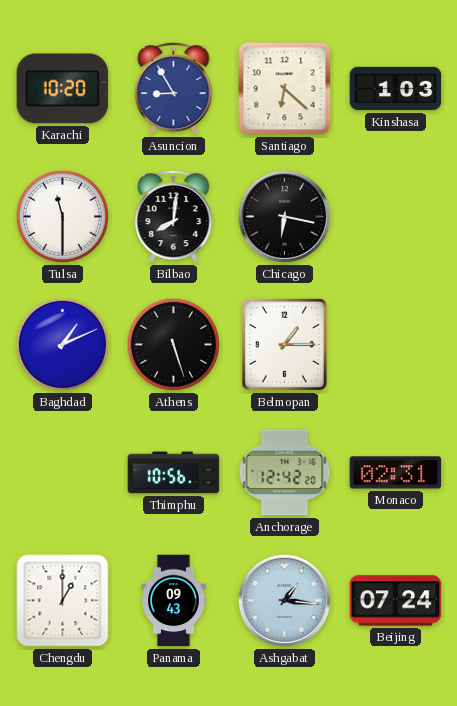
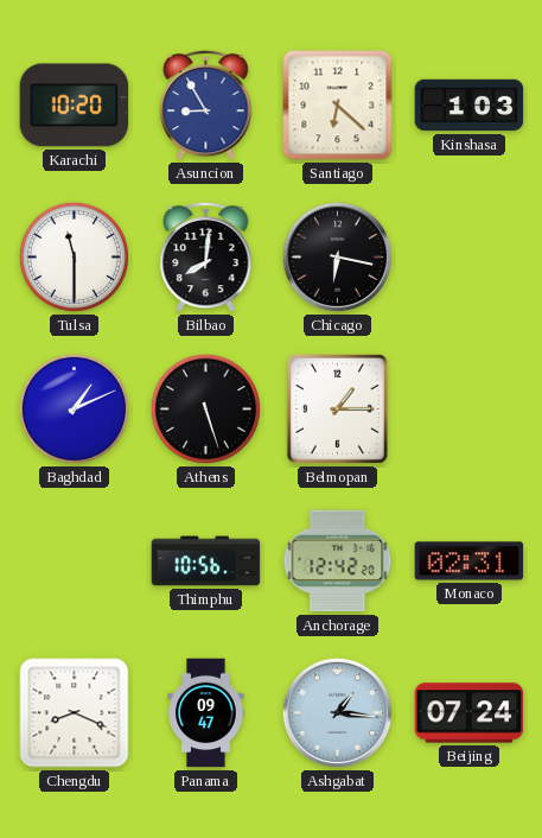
Chengdu: 1:00 -> 8:19
Panama: 09:43 -> 09:47
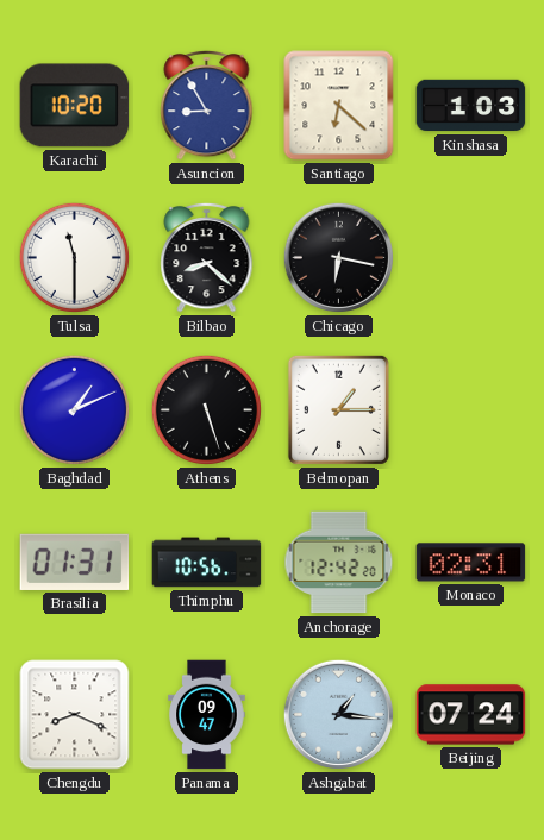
Bilbao: 8:01 -> 8:22
Brasilia: none -> 01:31
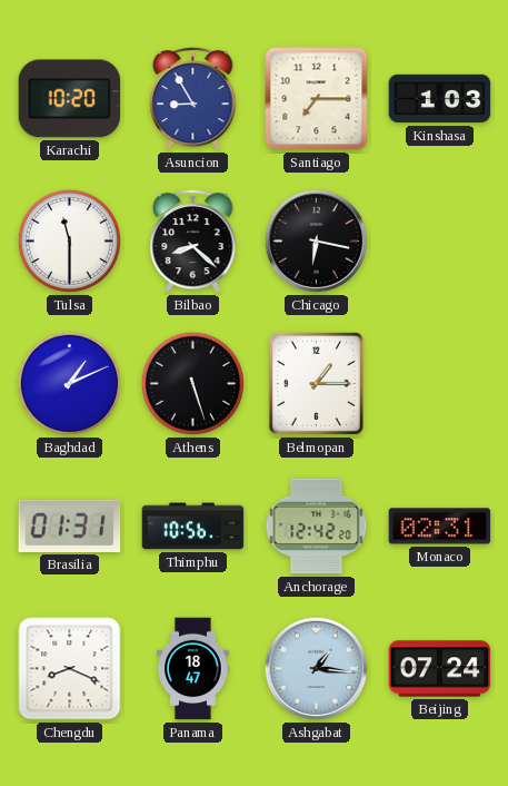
Santiago: 6:22 -> 7:15
Panama: 09:47 -> 18:47
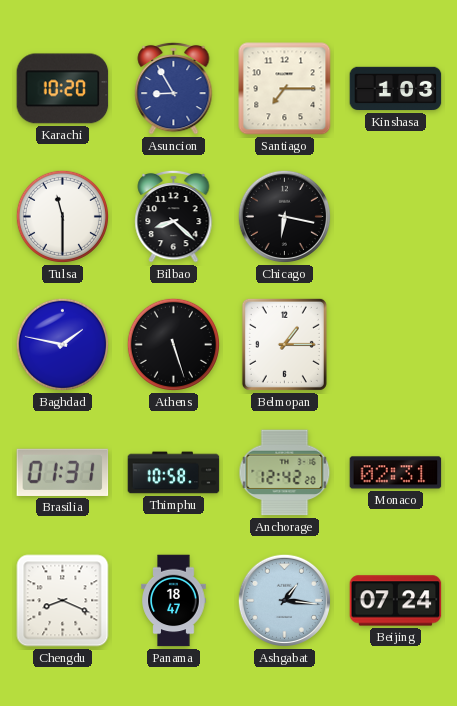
Baghdad: 1:11 -> 1:47
Thimphu: 10:56 -> 10:58
